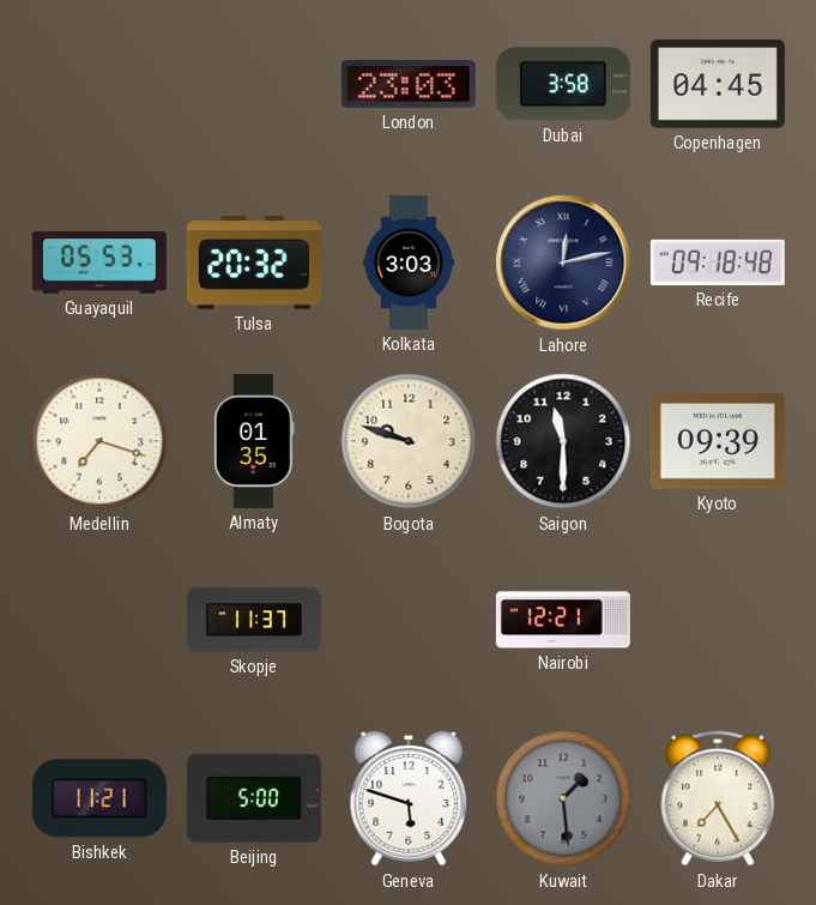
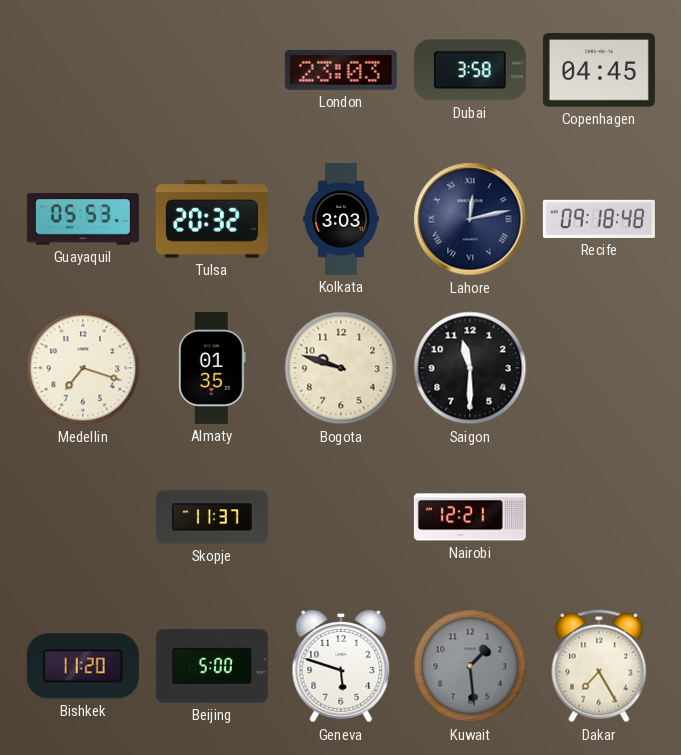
Kyoto: 09:39 -> none
Bishkek: 11:21 -> 11:20
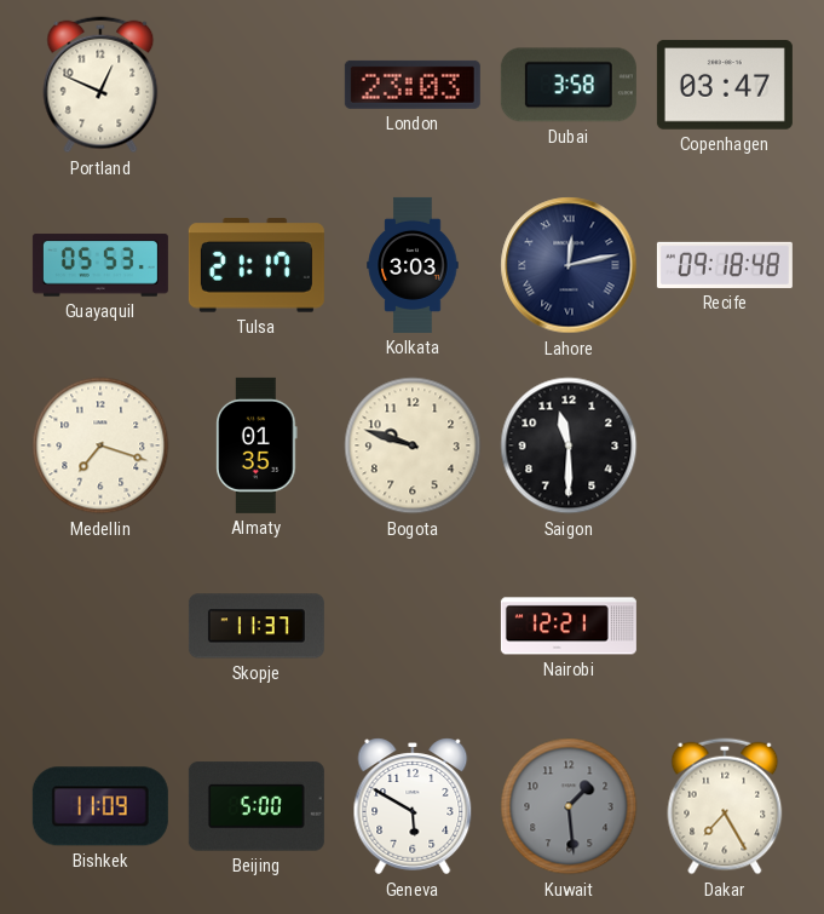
Portland: none -> 12:49
Copenhagen: 04:45 -> 03:47
Tulsa: 20:32 -> 21:17
Bishkek: 11:20 -> 11:09
Geneva: 5:48 -> 5:50
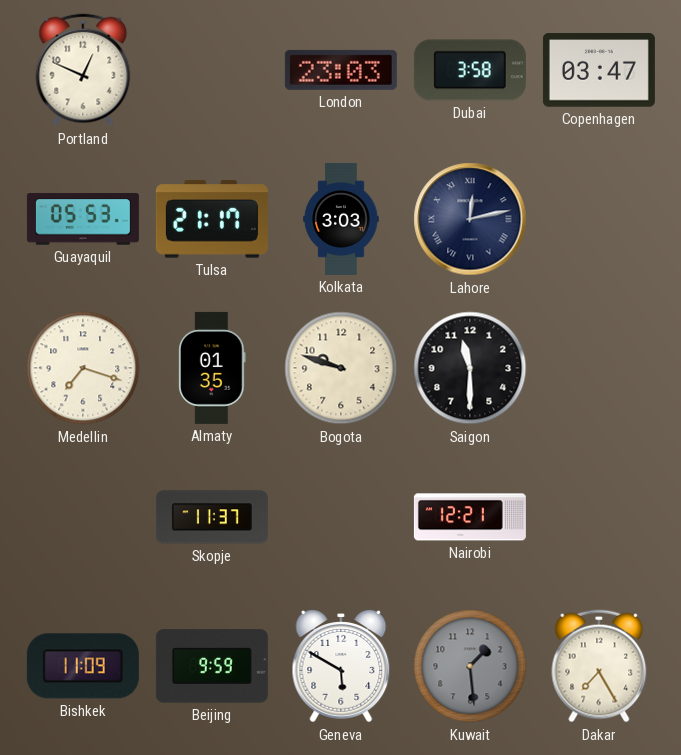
Recife: 09:18 -> none
Beijing: 5:00 -> 9:59
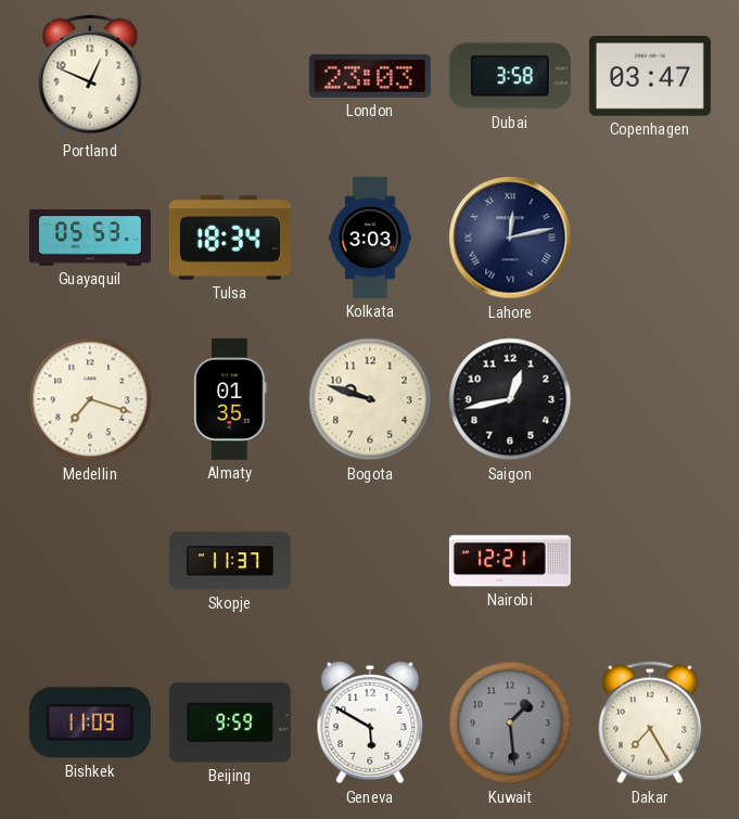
Tulsa: 21:17 -> 18:34
Saigon: 11:30 -> 12:43
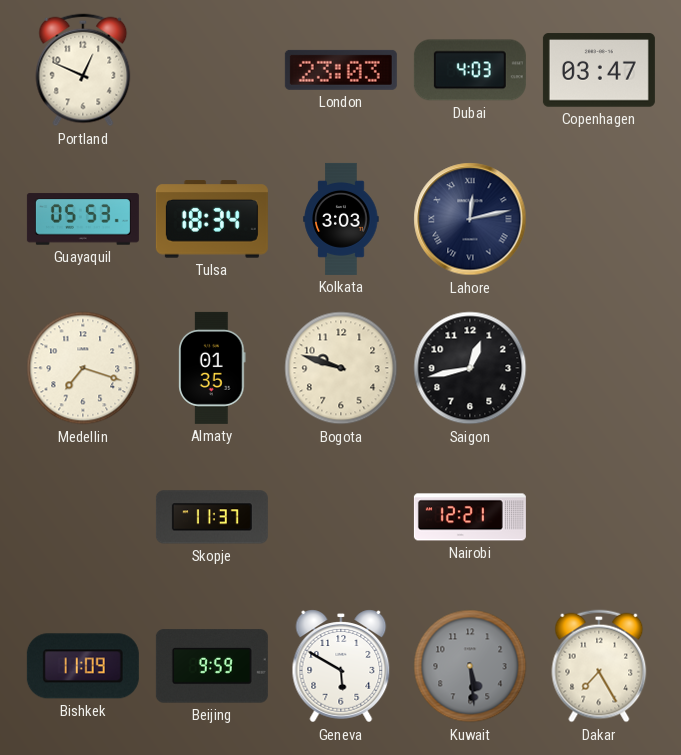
Dubai: 3:58 -> 4:03
Kuwait: 1:29 -> 5:29
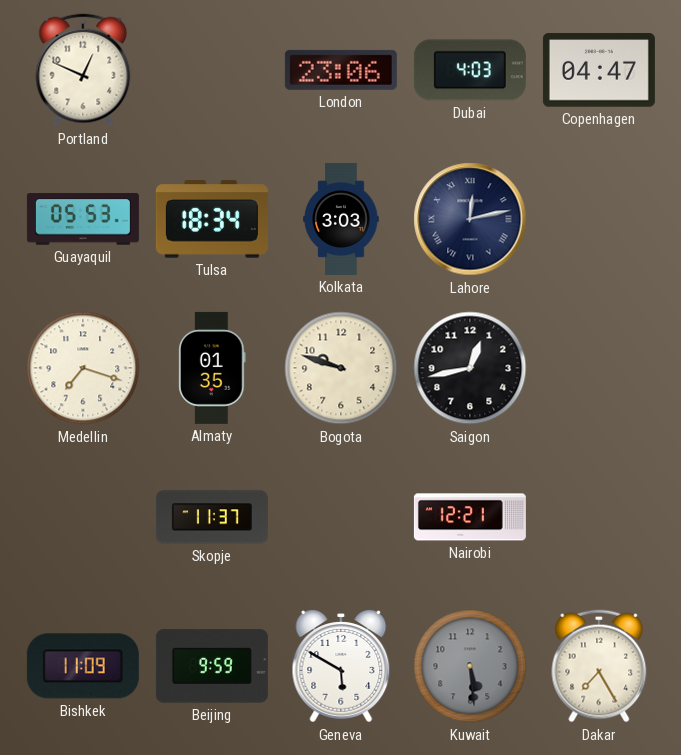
London: 23:03 -> 23:06
Copenhagen: 03:47 -> 04:47
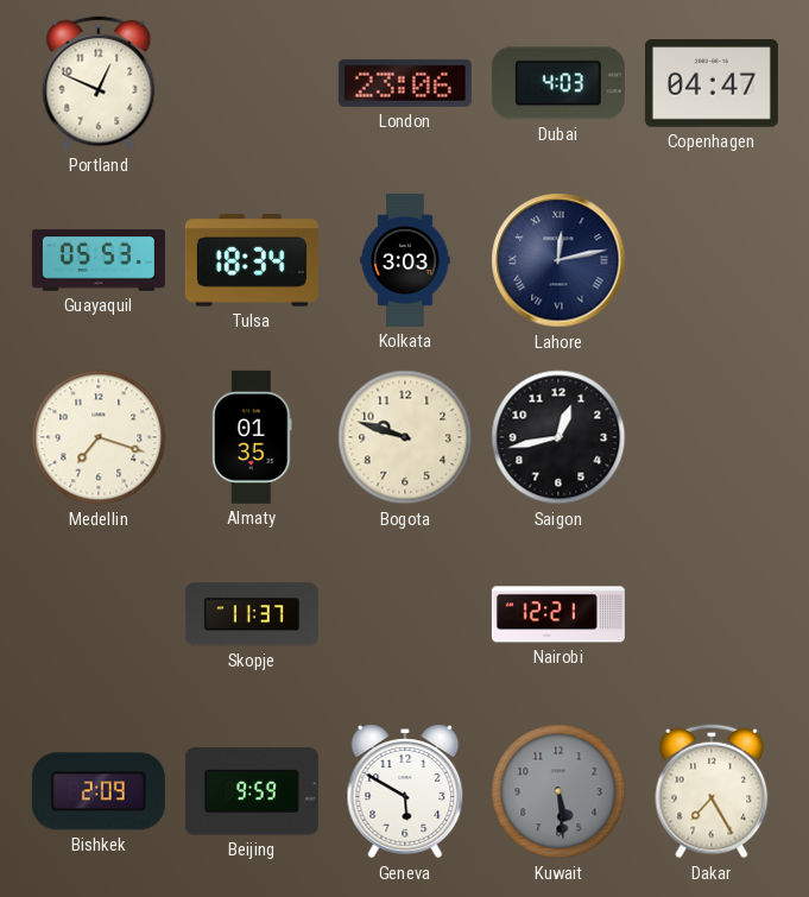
Bishkek: 11:09 -> 2:09
